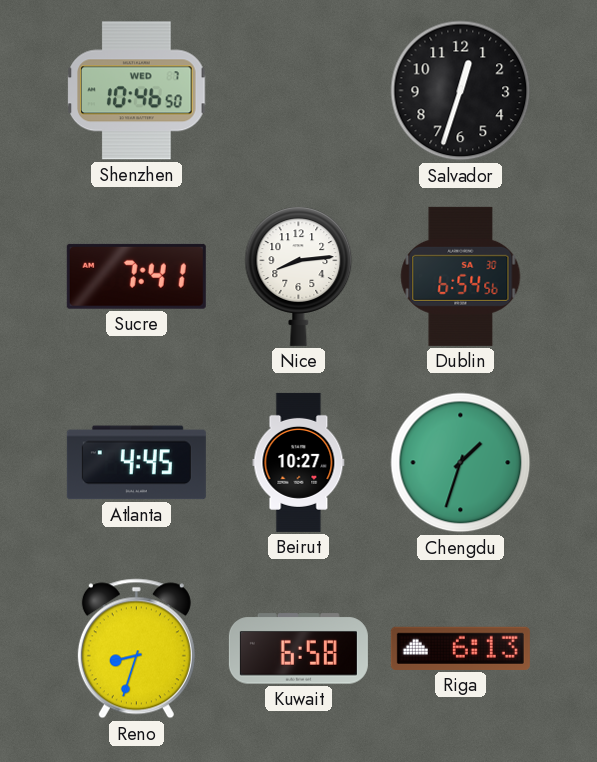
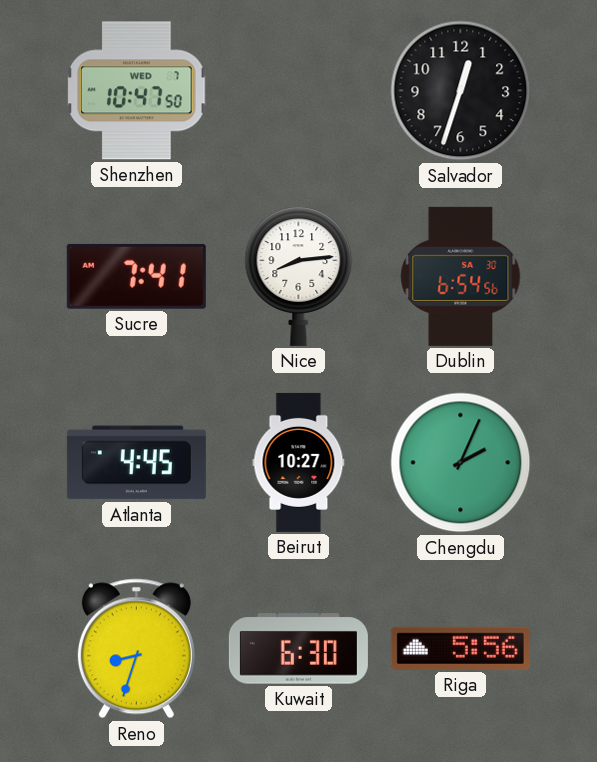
Shenzhen: 10:46 -> 10:47
Chengdu: 1:33 -> 2:04
Kuwait: 6:58 -> 6:30
Riga: 6:13 -> 5:56
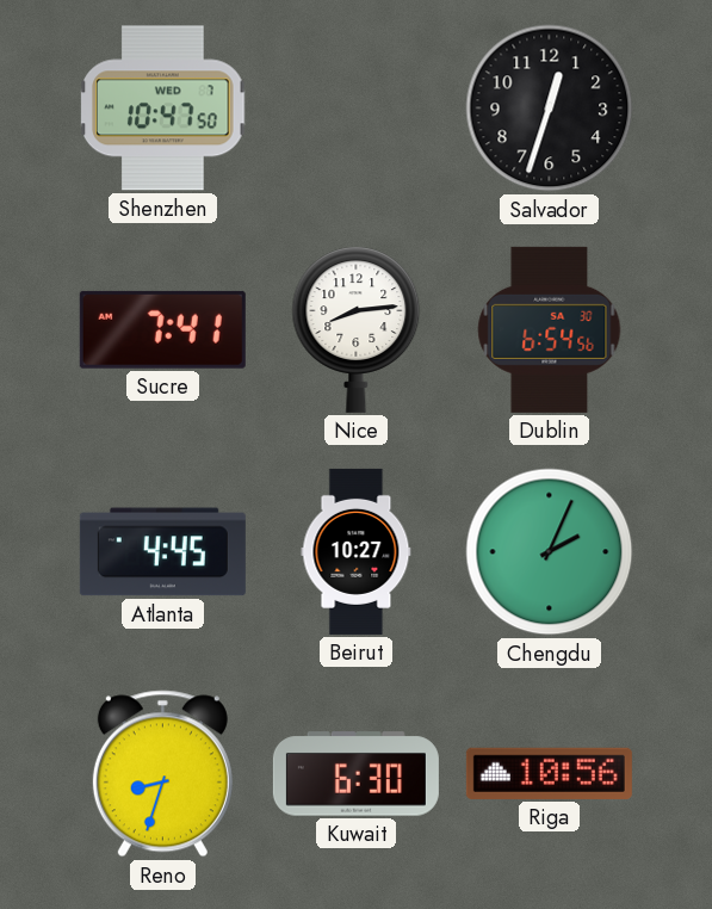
Riga: 5:56 -> 10:56
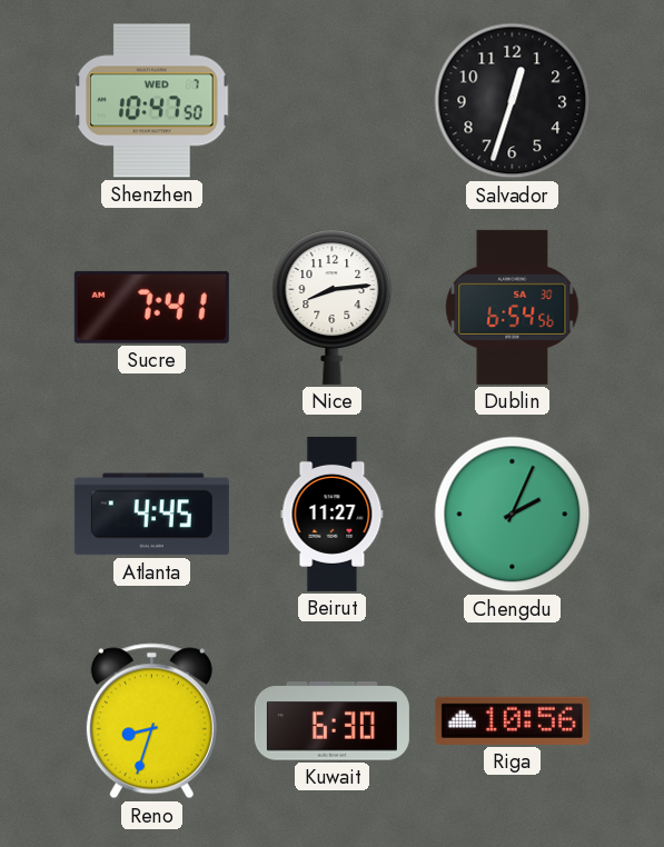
Beirut: 10:27 -> 11:27
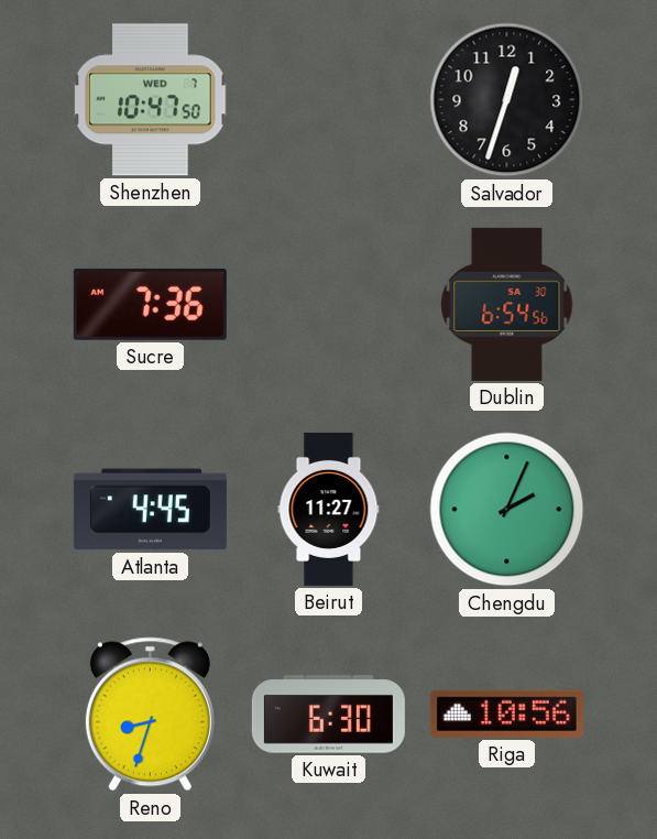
Sucre: 7:41 -> 7:36
Nice: 8:14 -> none
